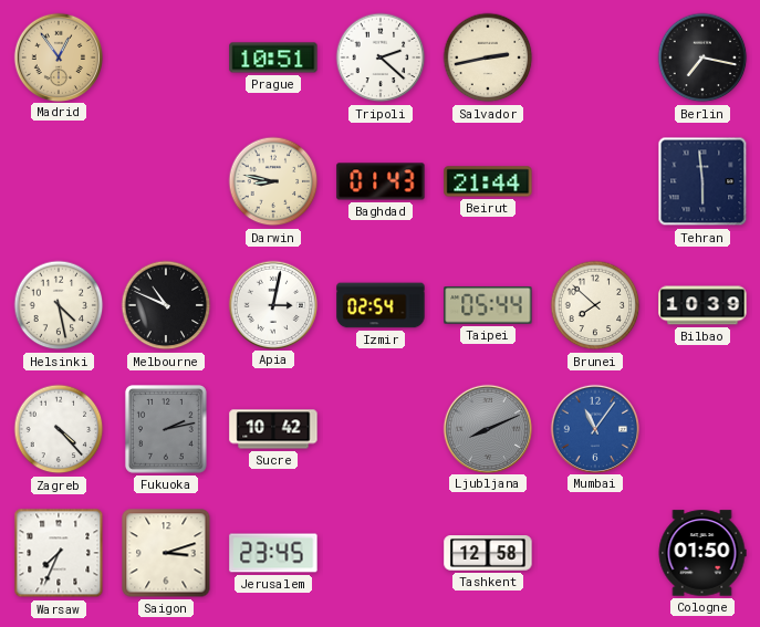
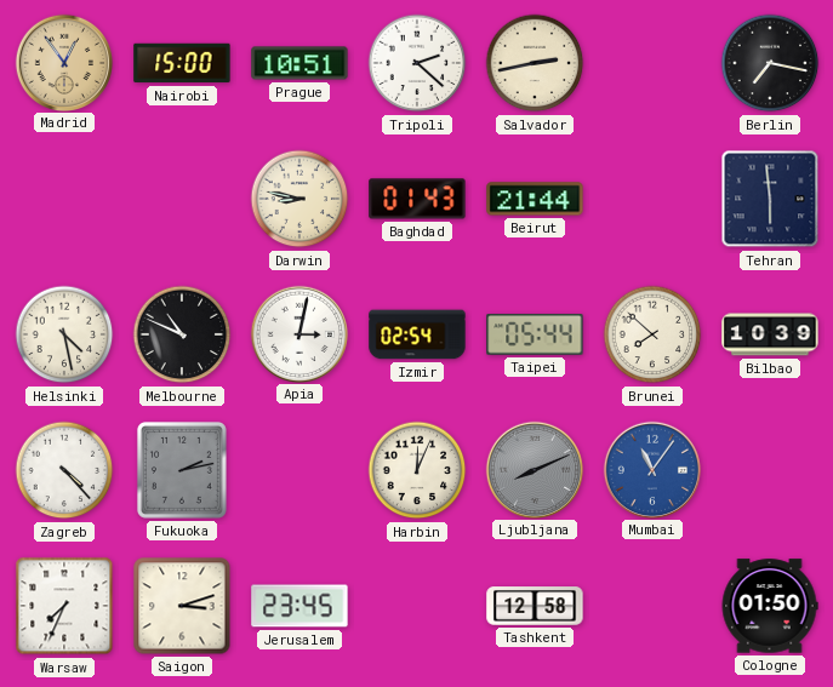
Nairobi: none -> 15:00
Sucre: 10:42 -> none
Harbin: none -> 12:04
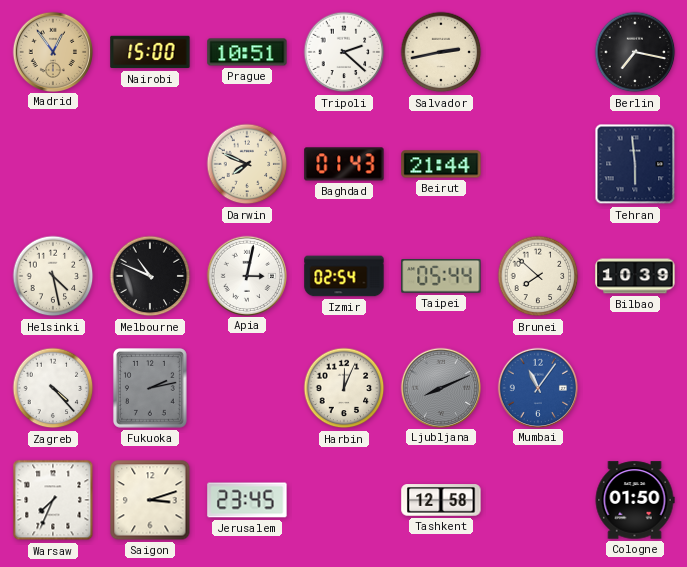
Darwin: 8:47 -> 7:49
